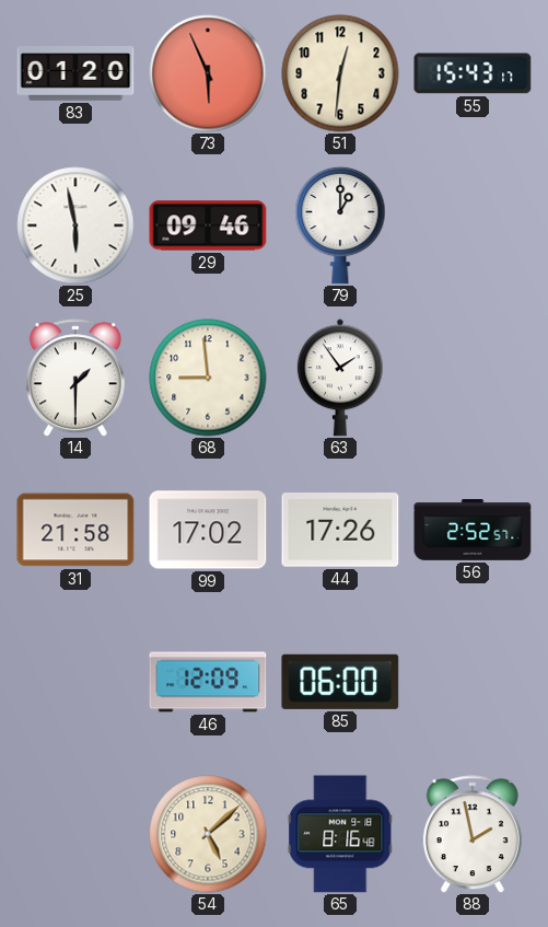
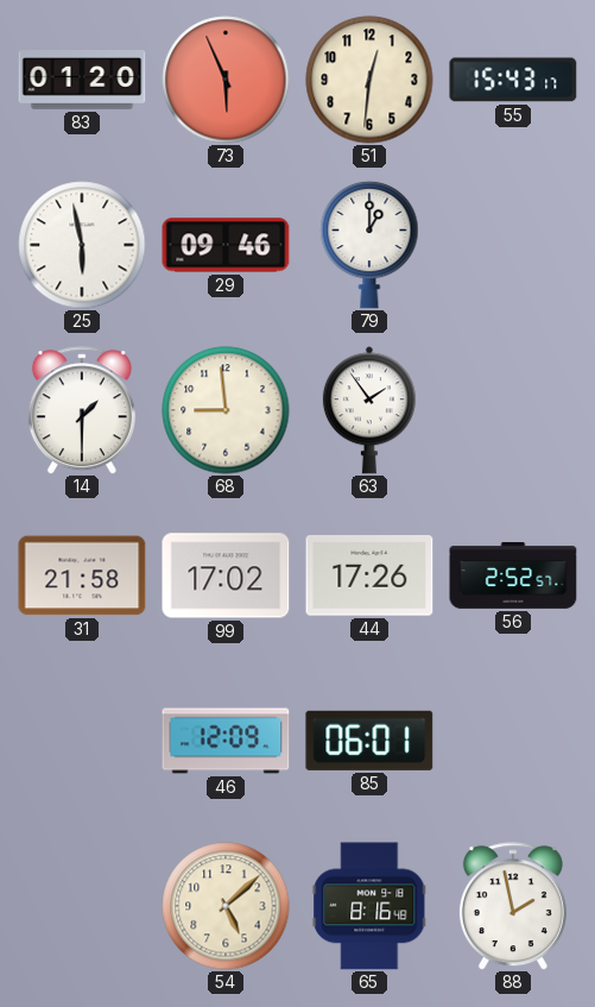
85: 06:00 -> 06:01
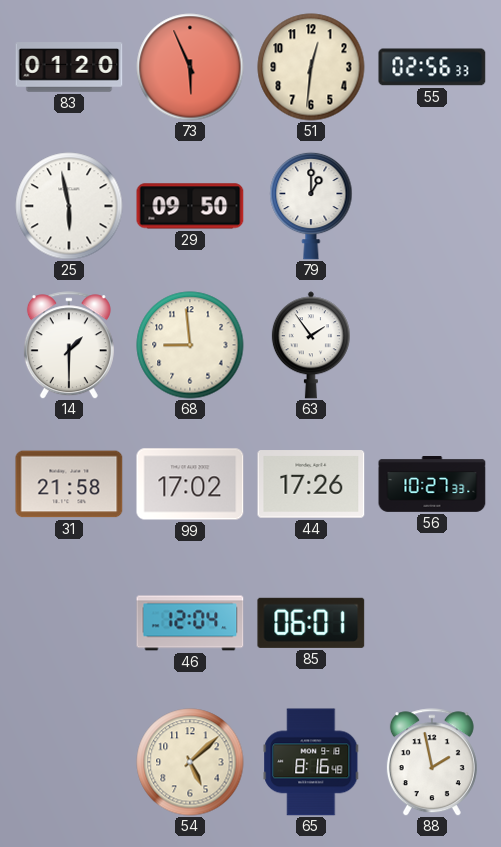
55: 15:43 -> 02:56
29: 09:46 -> 09:50
56: 2:52 -> 10:27
46: 12:09 -> 12:04
